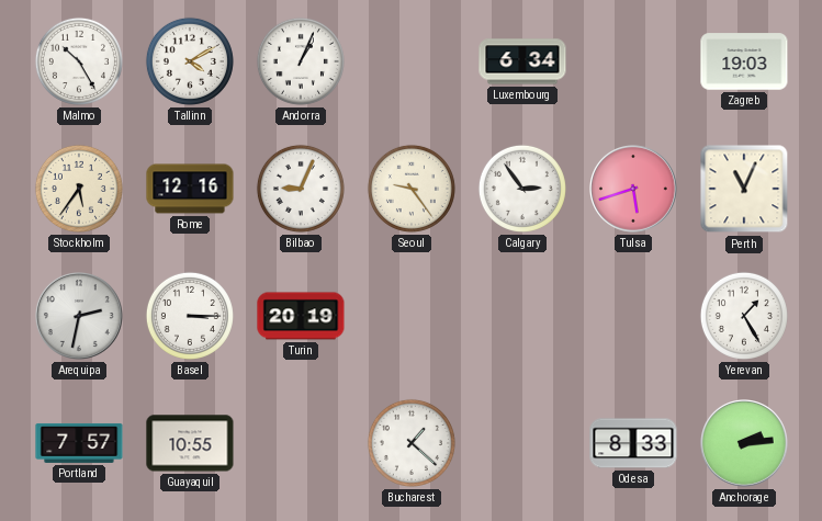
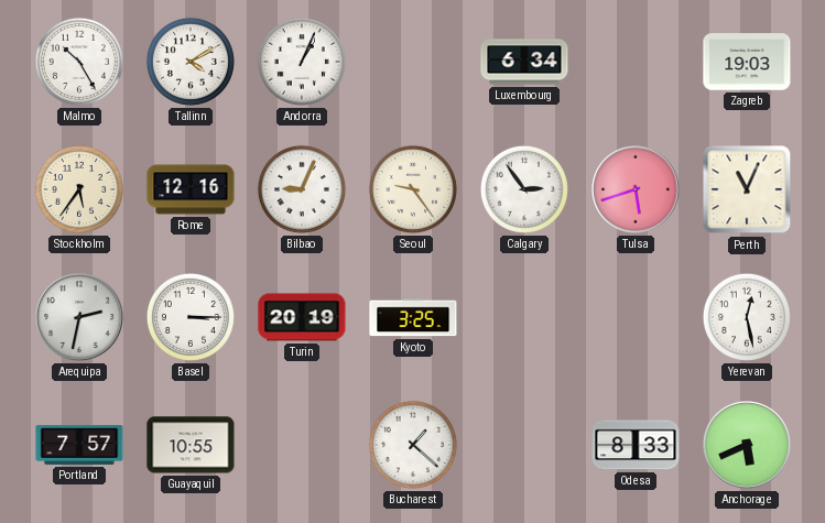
Kyoto: none -> 3:25
Yerevan: 1:25 -> 12:28
Anchorage: 2:14 -> 5:41
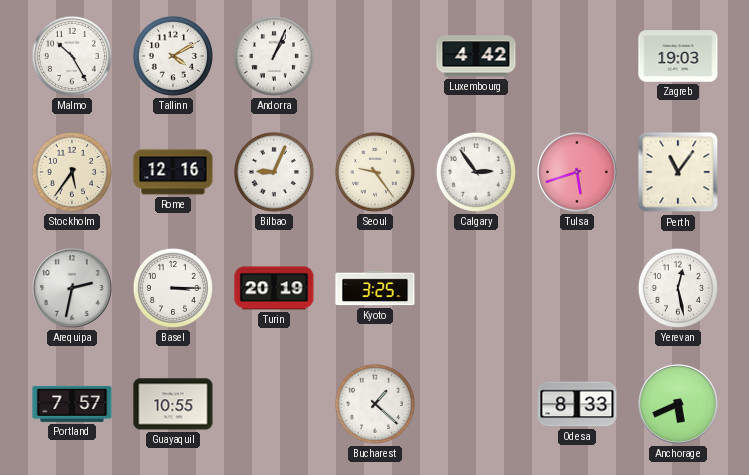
Luxembourg: 6:34 -> 4:42
Perth: 11:04 -> 11:06
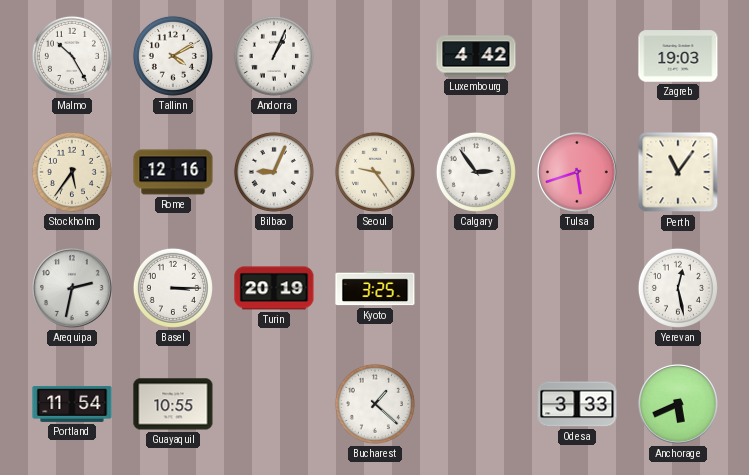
Portland: 7:57 -> 11:54
Odesa: 8:33 -> 3:33
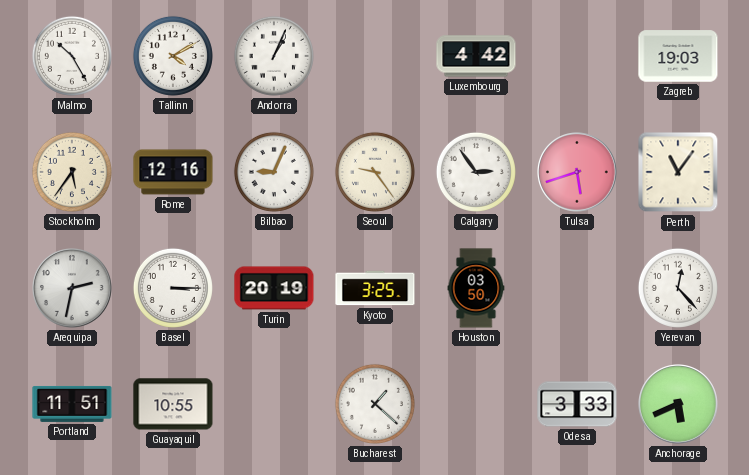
Houston: none -> 03:50
Yerevan: 12:28 -> 12:23
Portland: 11:54 -> 11:51
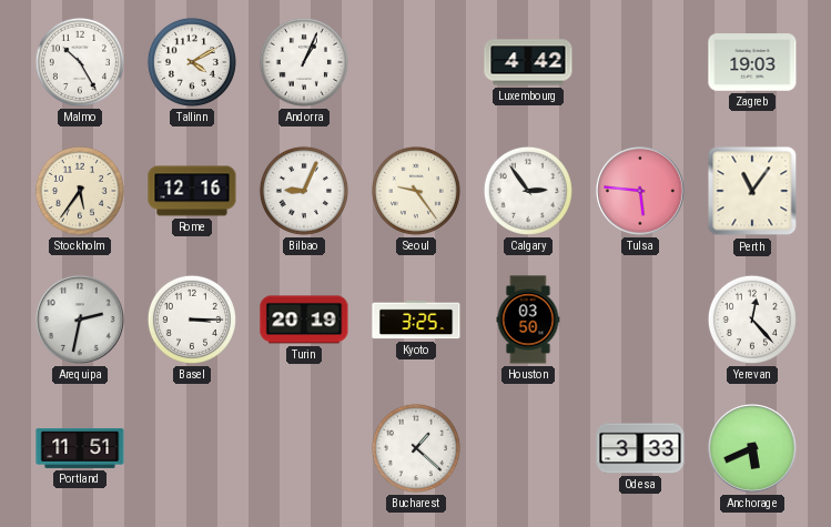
Tulsa: 5:42 -> 5:46
Guayaquil: 10:55 -> none
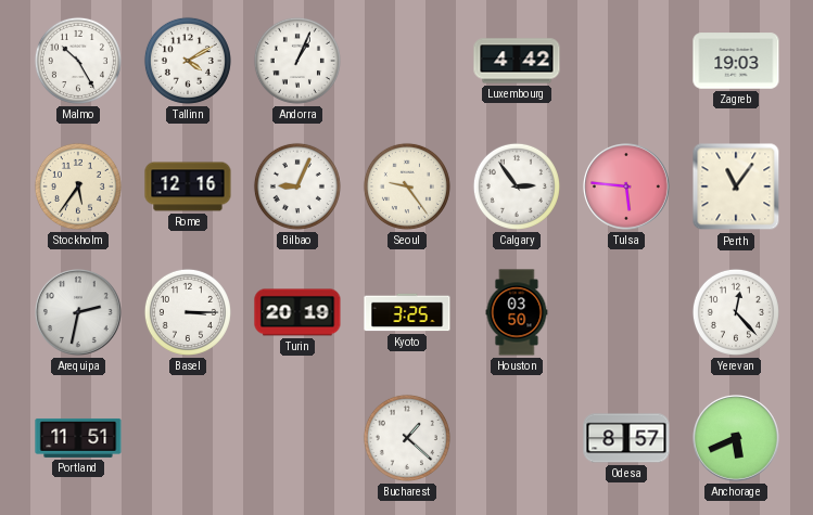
Odesa: 3:33 -> 8:57
